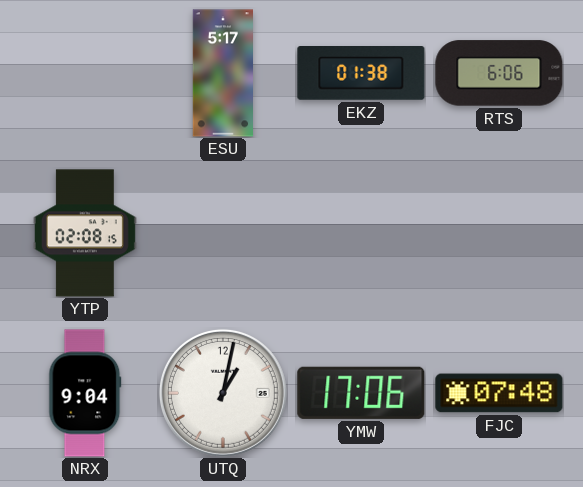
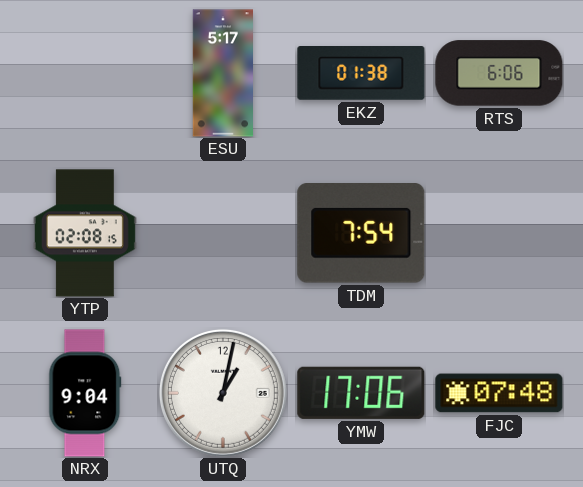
TDM: none -> 7:54
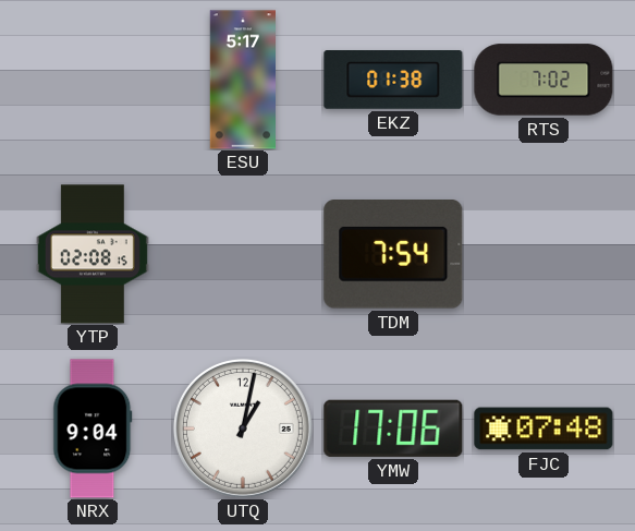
RTS: 6:06 -> 7:02
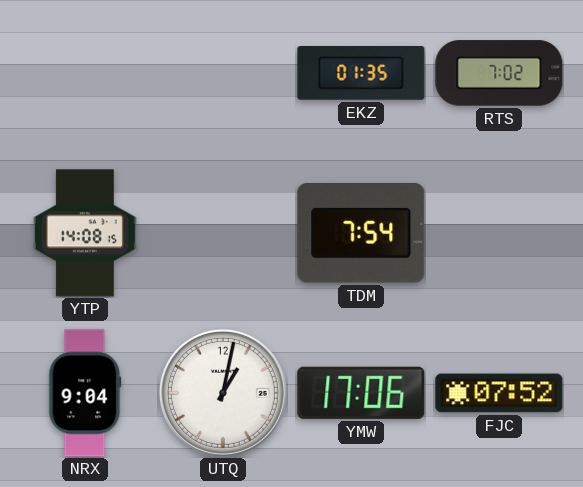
ESU: 5:17 -> none
EKZ: 01:38 -> 01:35
YTP: 02:08 -> 14:08
FJC: 07:48 -> 07:52
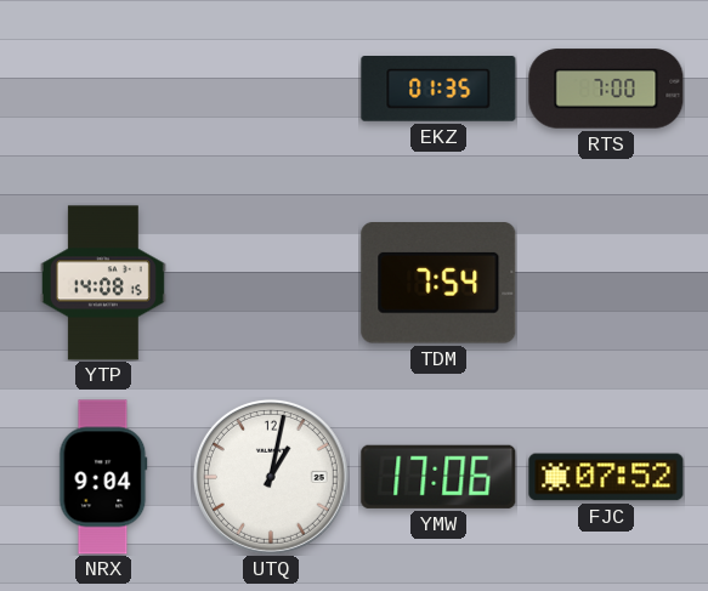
RTS: 7:02 -> 7:00
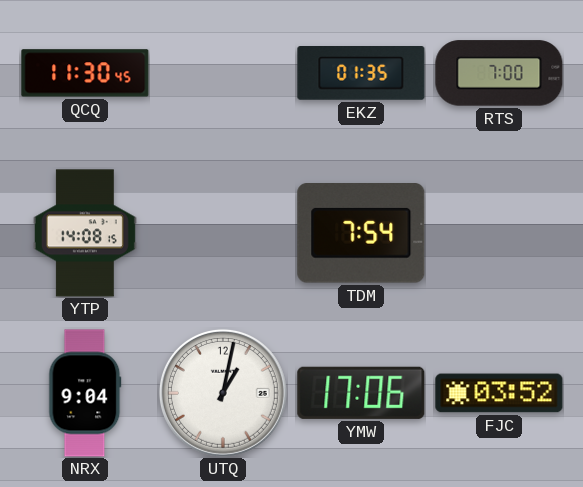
QCQ: none -> 11:30
FJC: 07:52 -> 03:52
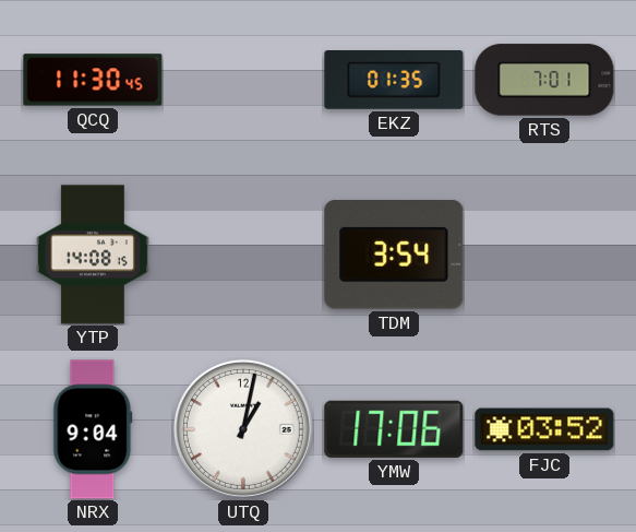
RTS: 7:00 -> 7:01
TDM: 7:54 -> 3:54
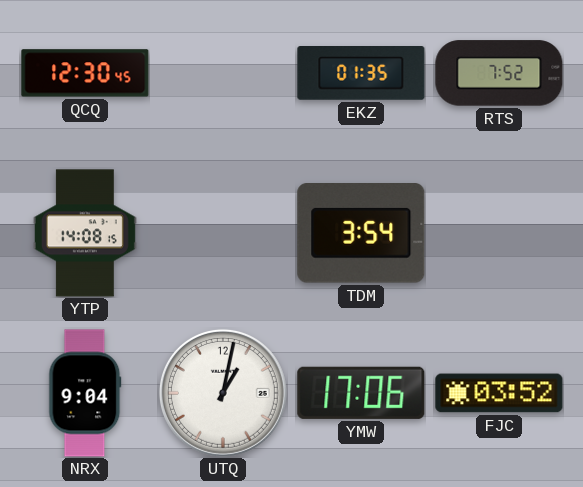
QCQ: 11:30 -> 12:30
RTS: 7:01 -> 7:52
